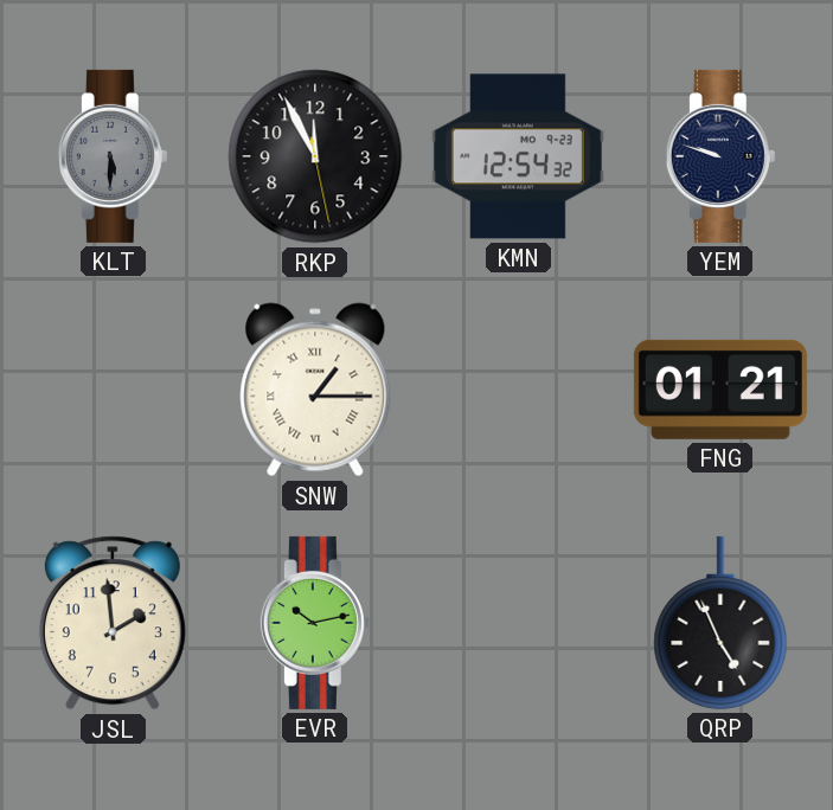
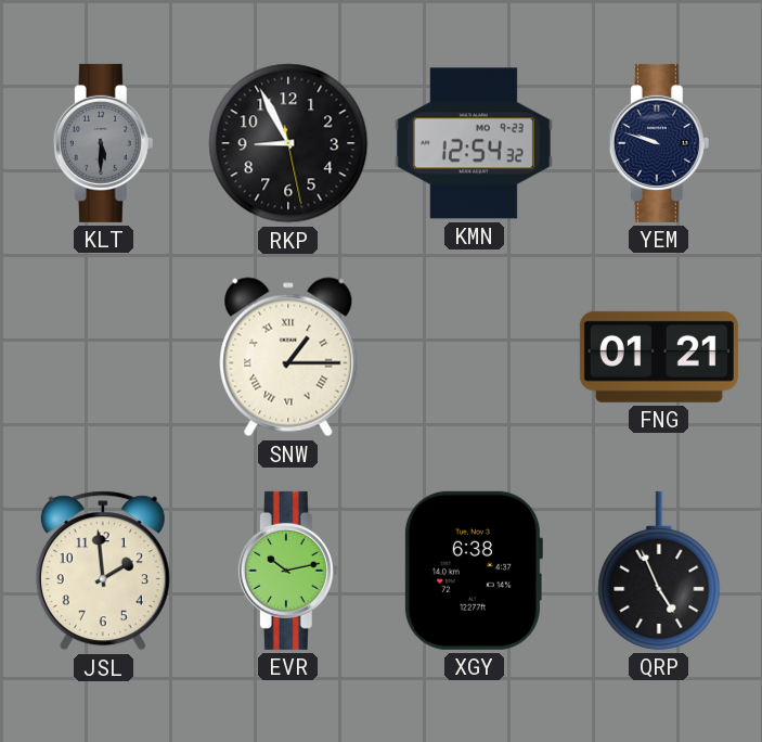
RKP: 11:55 -> 8:55
XGY: none -> 6:38
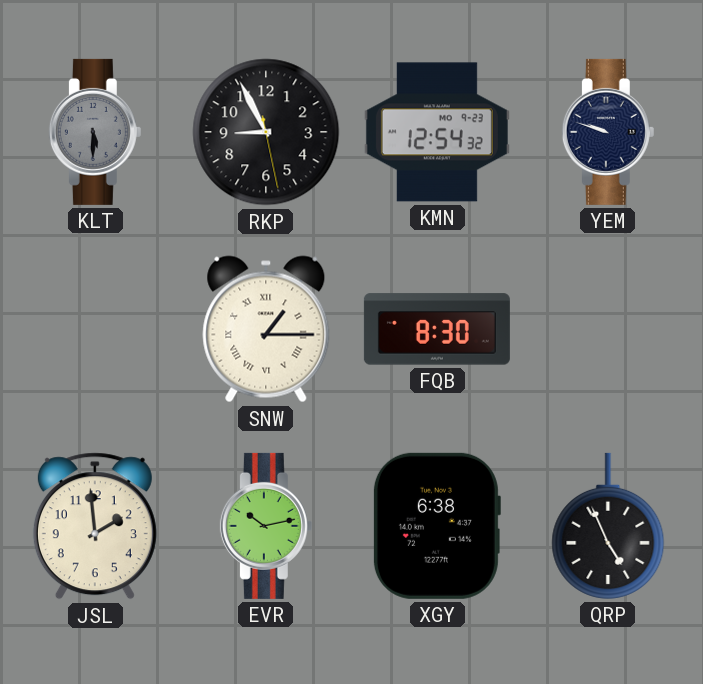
FQB: none -> 8:30
FNG: 01:21 -> none
